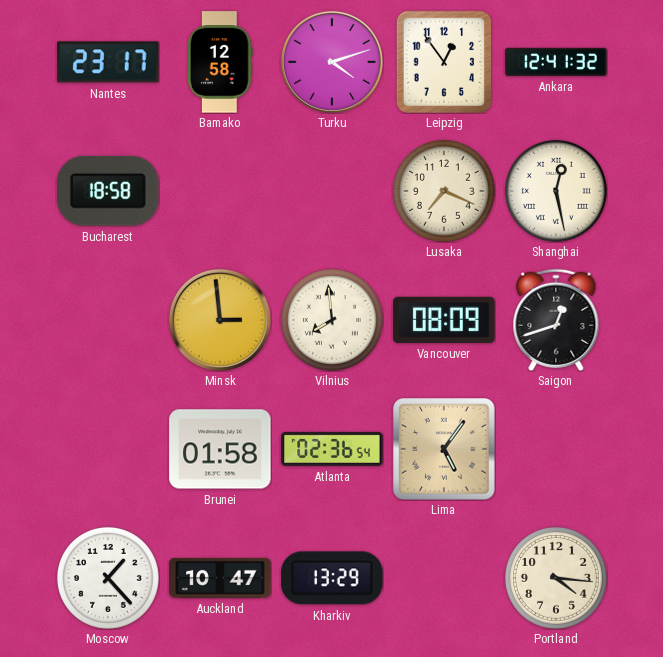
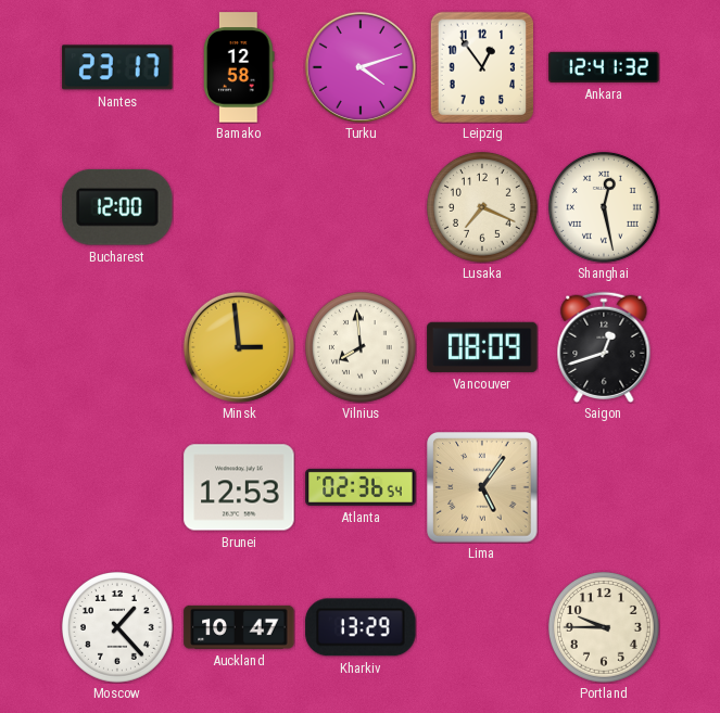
Bucharest: 18:58 -> 12:00
Brunei: 01:58 -> 12:53
Portland: 4:16 -> 9:45
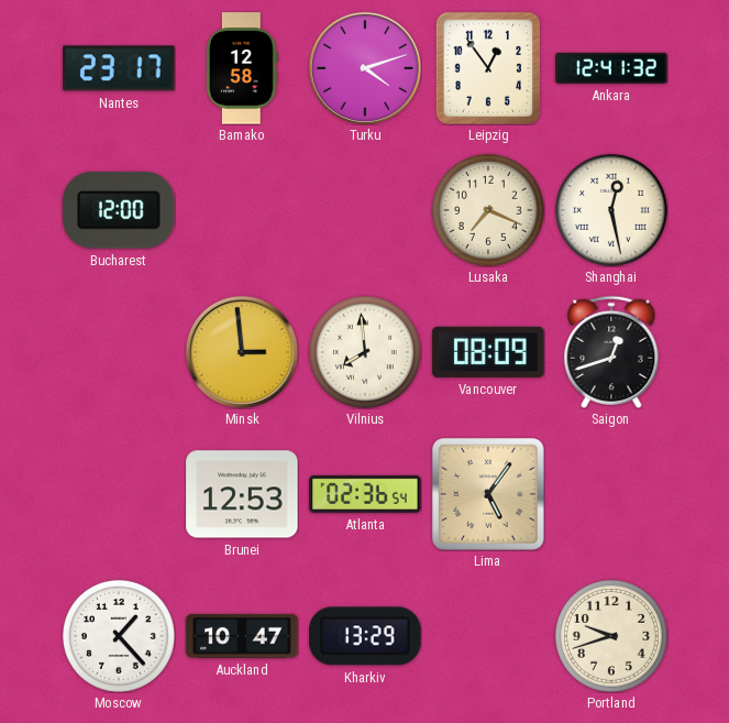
Portland: 9:45 -> 9:42
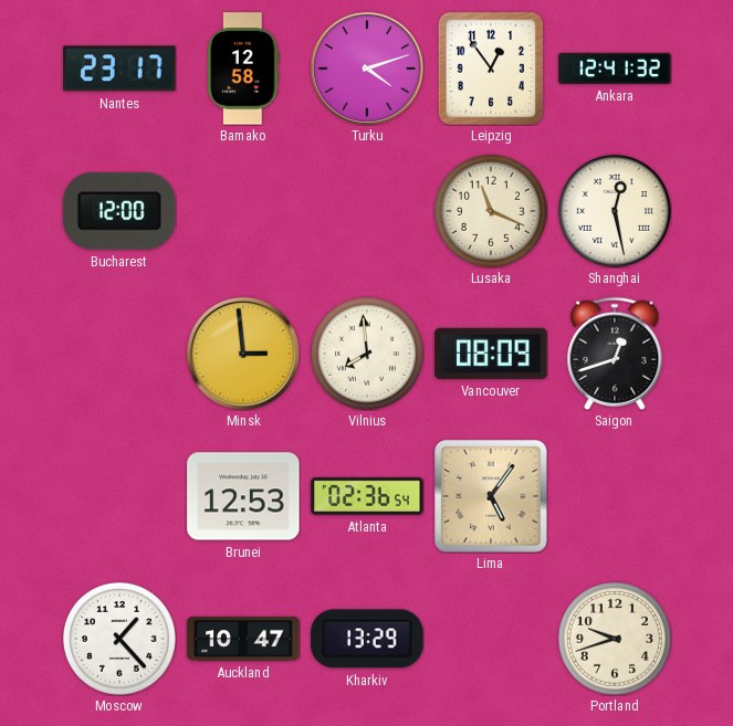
Lusaka: 7:19 -> 11:19
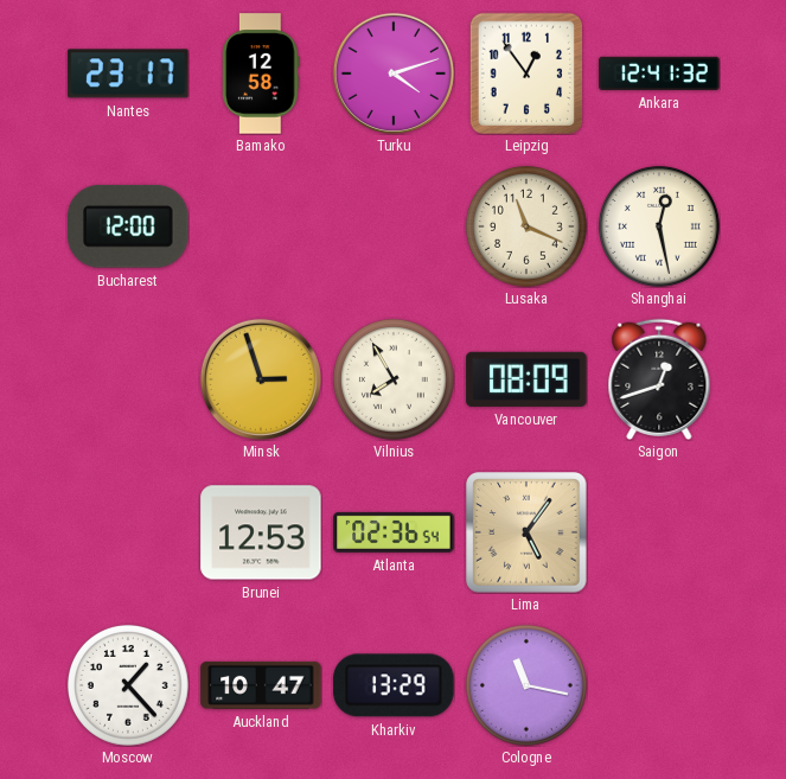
Minsk: 2:59 -> 2:57
Vilnius: 7:59 -> 7:55
Cologne: none -> 11:17
Portland: 9:42 -> none
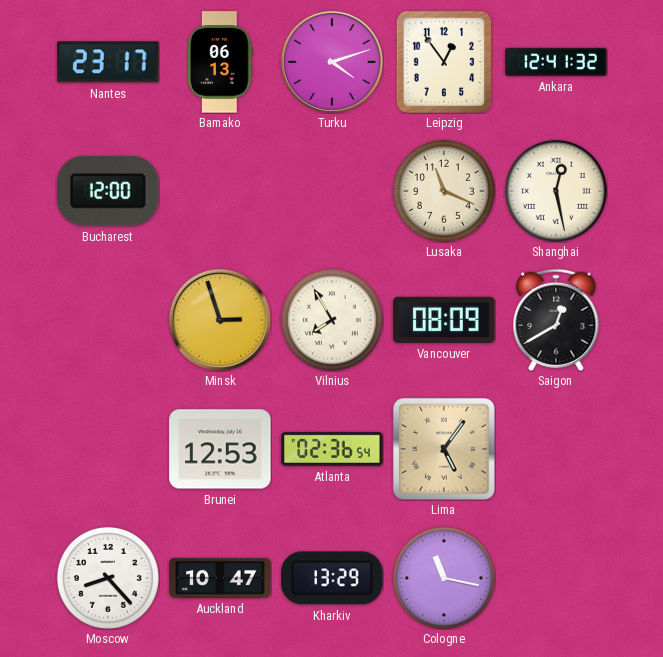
Bamako: 12:58 -> 06:13
Saigon: 12:42 -> 12:40
Moscow: 1:23 -> 8:23
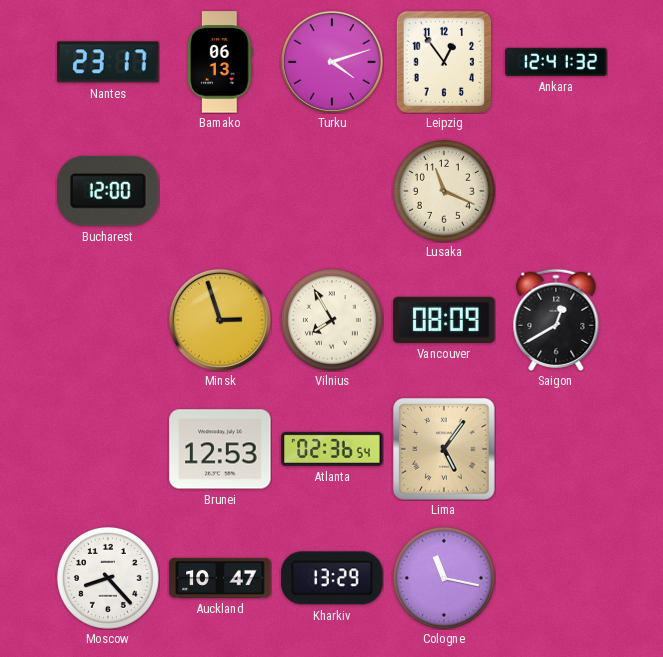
Shanghai: 12:28 -> none
